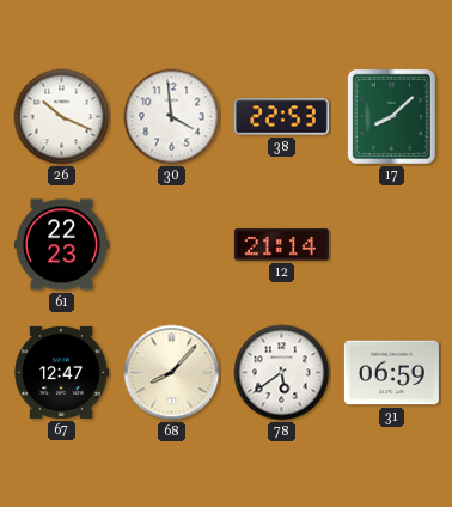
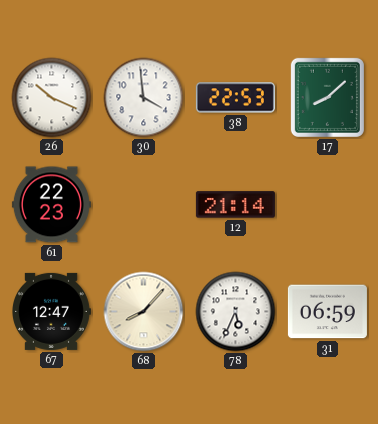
78: 5:39 -> 5:34
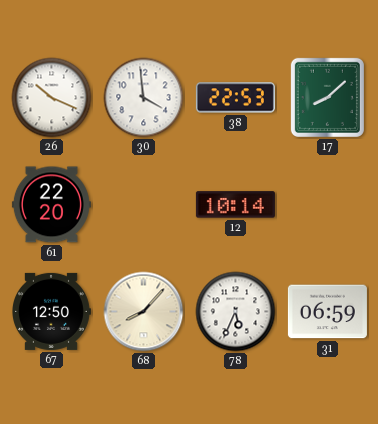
61: 22:23 -> 22:20
12: 21:14 -> 10:14
67: 12:47 -> 12:50
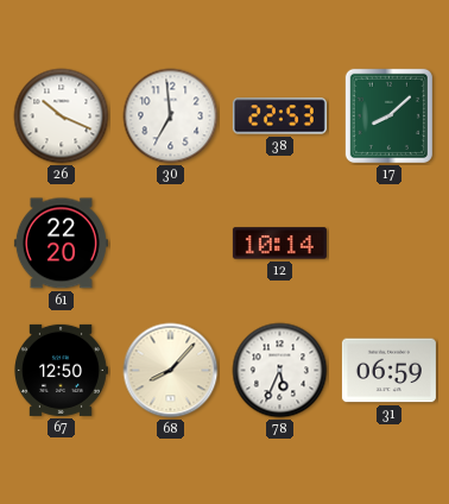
30: 3:59 -> 6:59
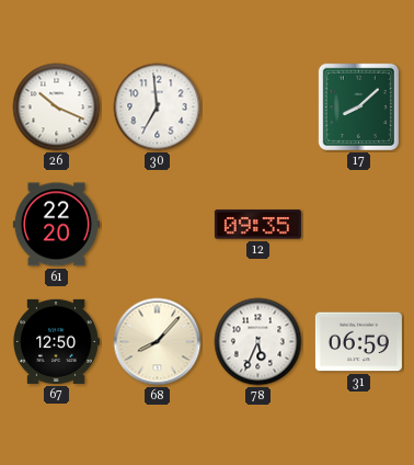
38: 22:53 -> none
12: 10:14 -> 09:35
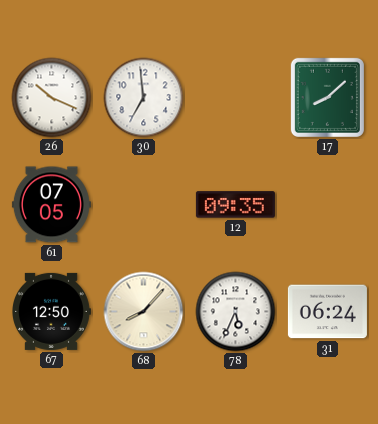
61: 22:20 -> 07:05
31: 06:59 -> 06:24
